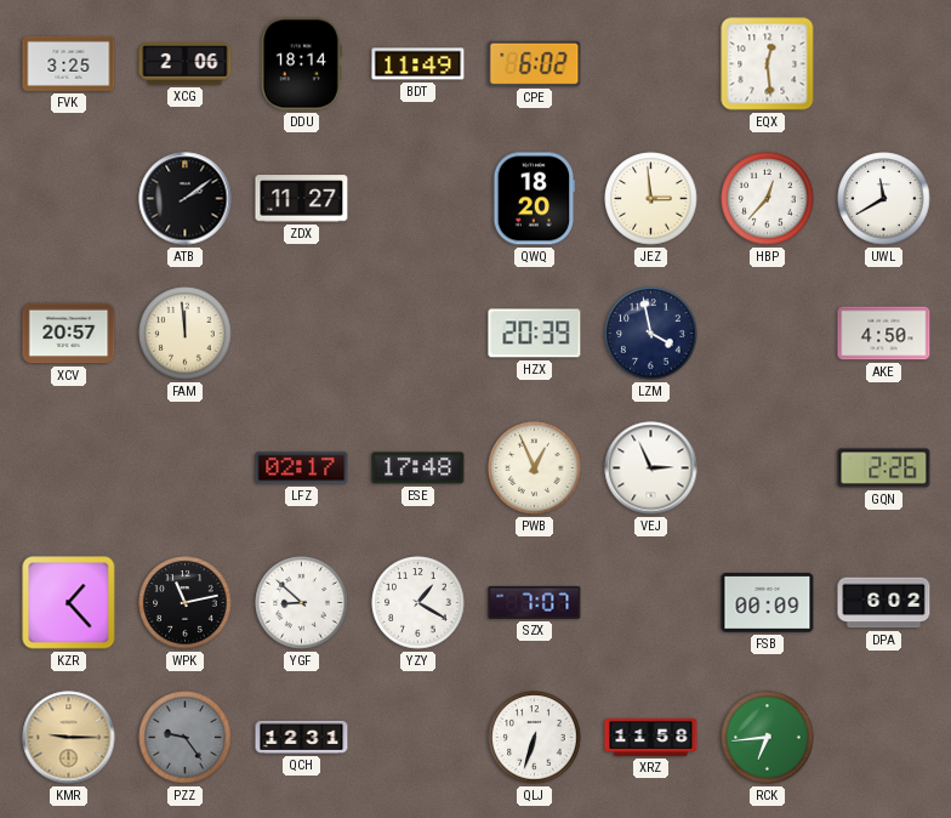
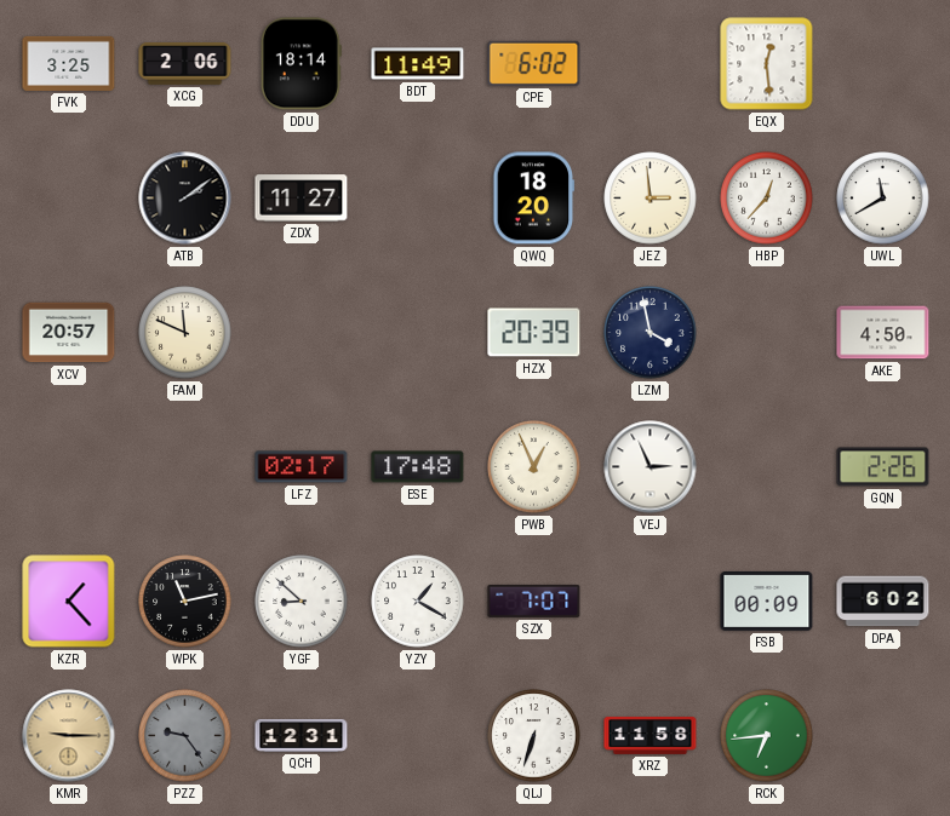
FAM: 11:59 -> 11:49
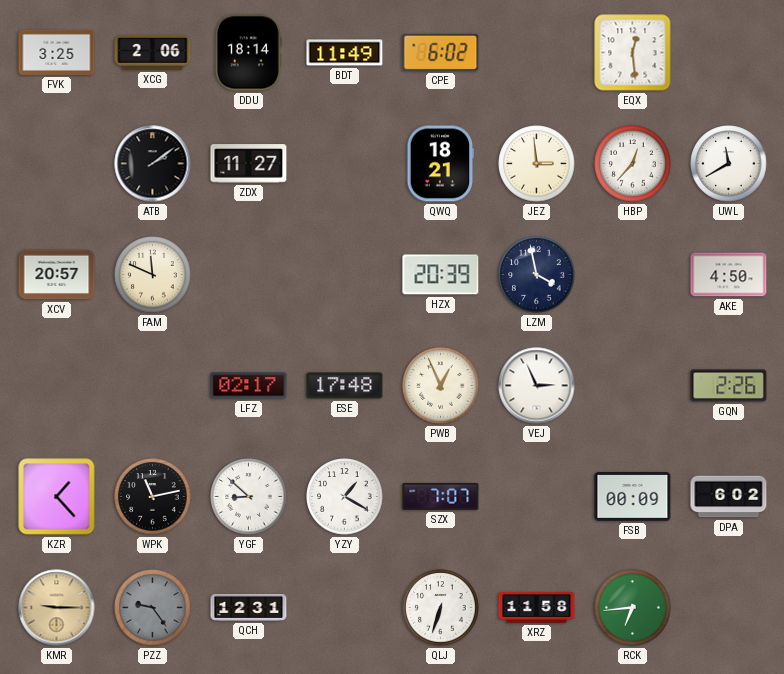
QWQ: 18:20 -> 18:21
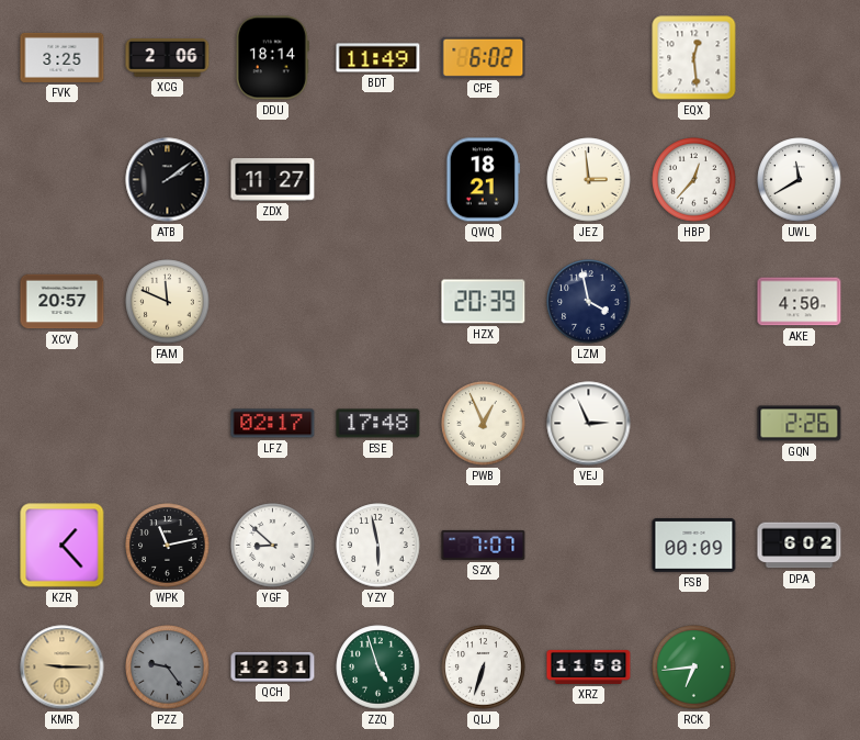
YZY: 1:20 -> 5:58
ZZQ: none -> 4:57
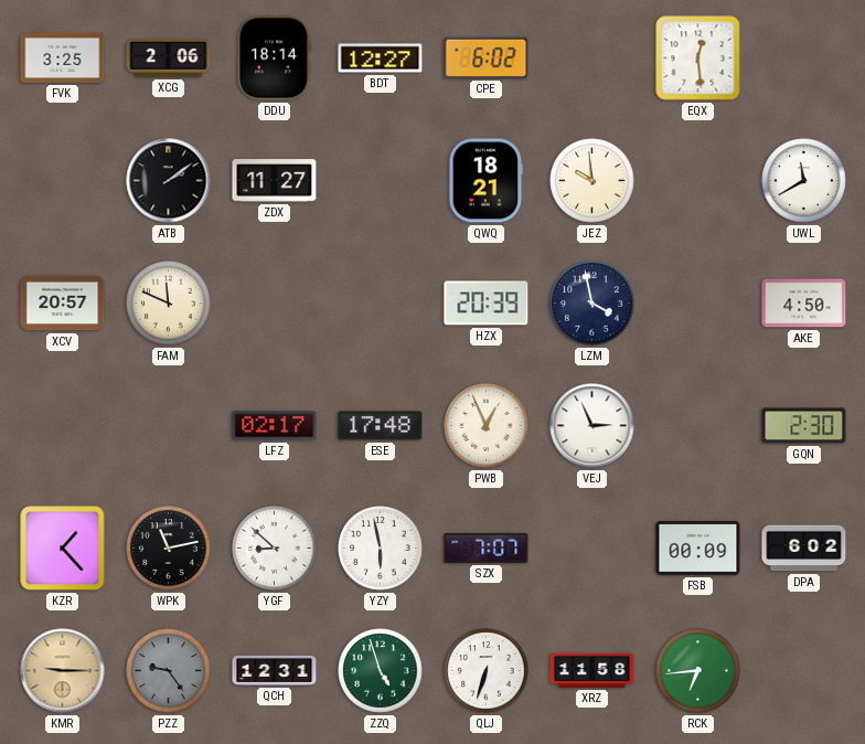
BDT: 11:49 -> 12:27
JEZ: 2:59 -> 9:59
HBP: 12:37 -> none
GQN: 2:26 -> 2:30
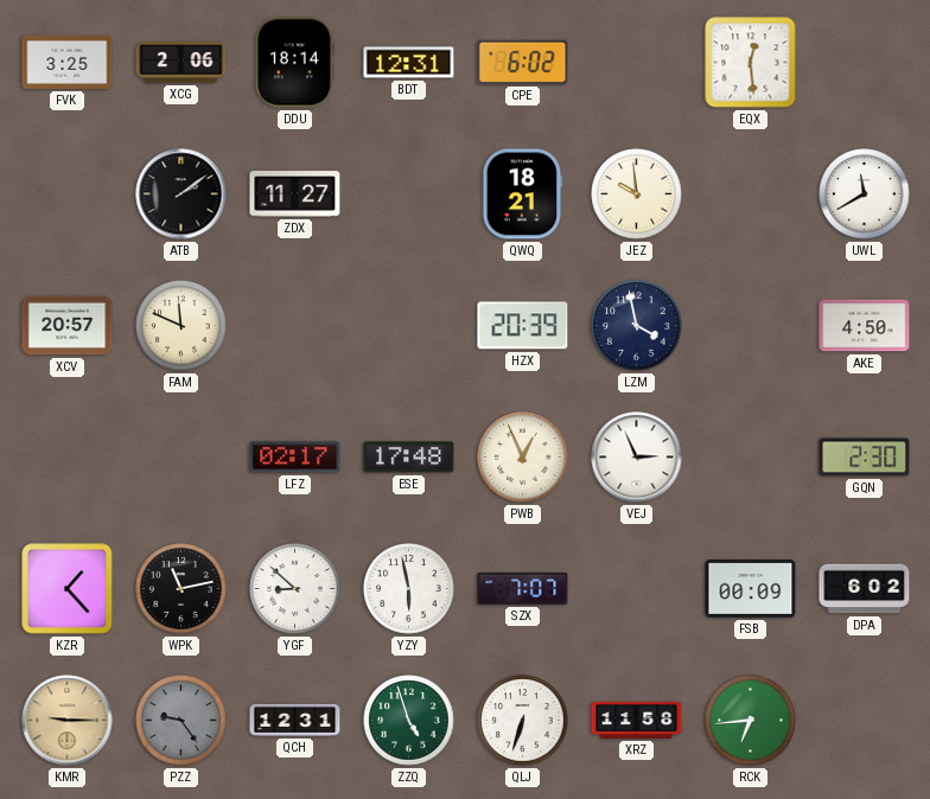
BDT: 12:27 -> 12:31
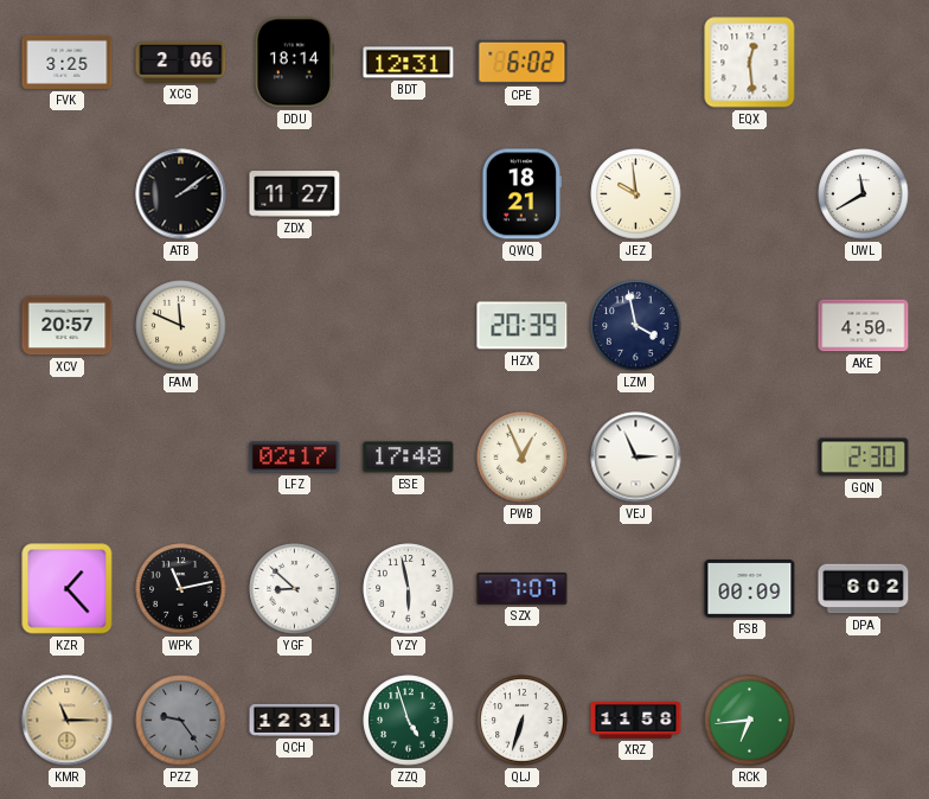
KMR: 9:15 -> 11:15
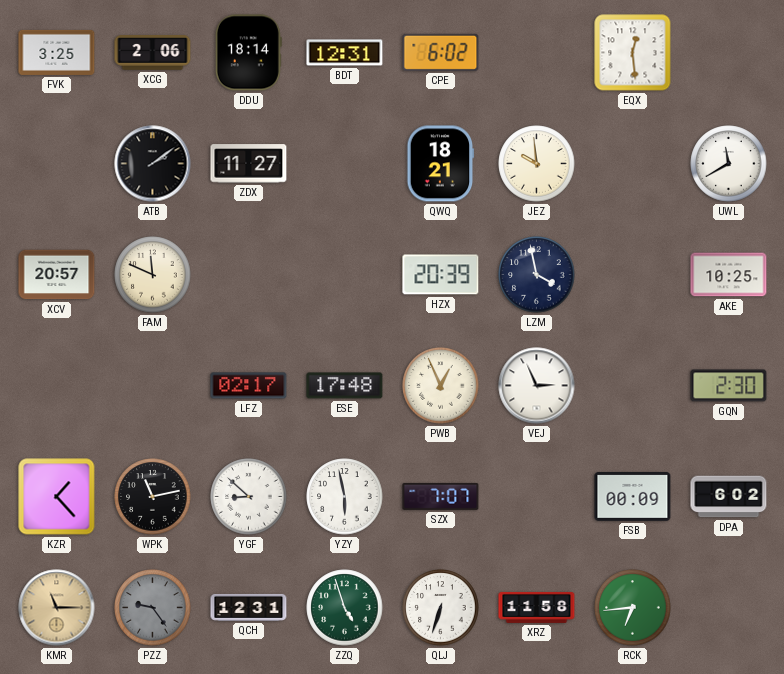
AKE: 4:50 -> 10:25
